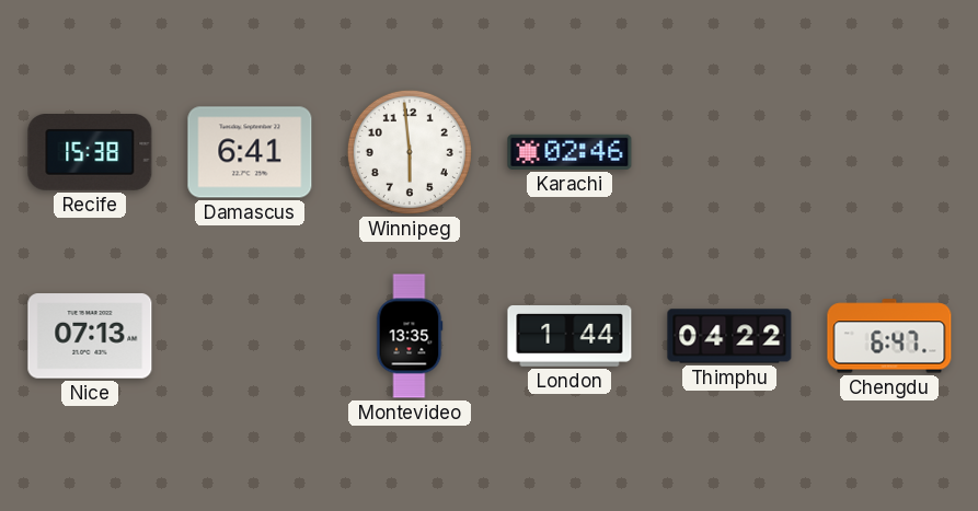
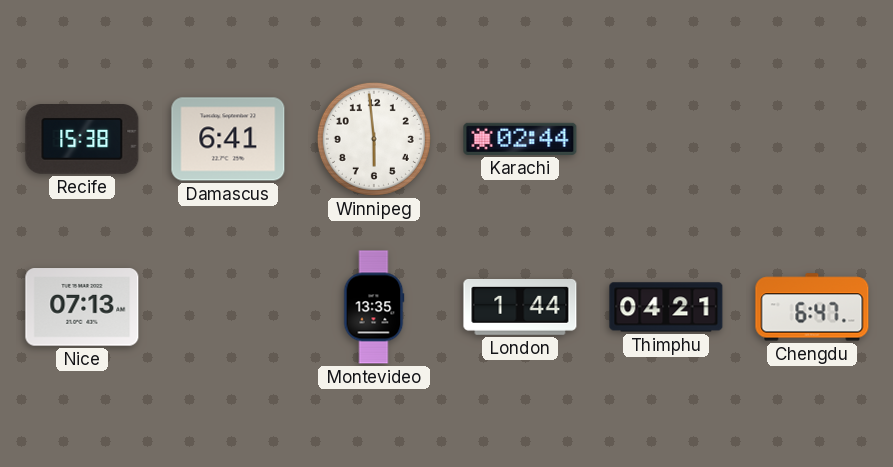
Karachi: 02:46 -> 02:44
Thimphu: 04:22 -> 04:21
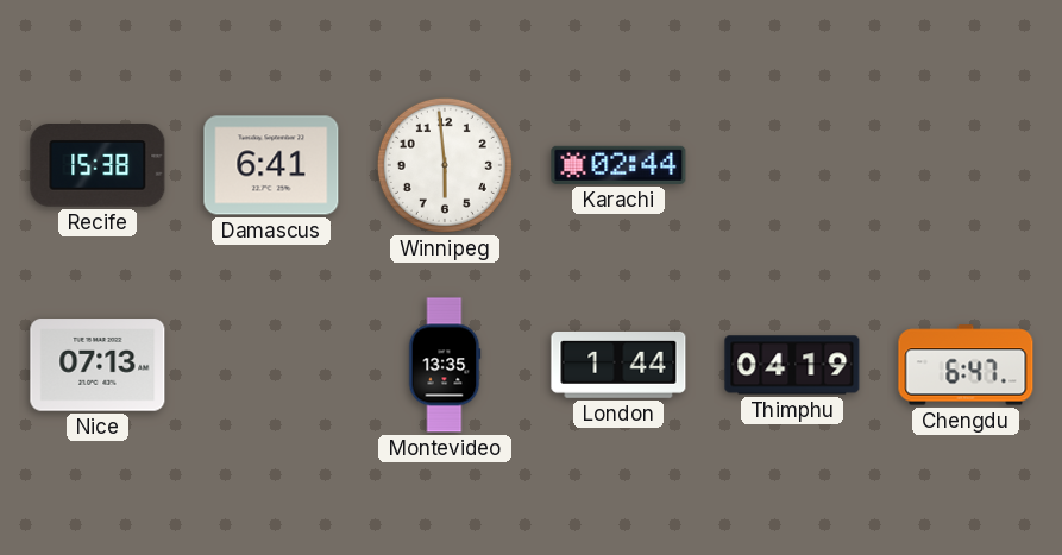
Thimphu: 04:21 -> 04:19
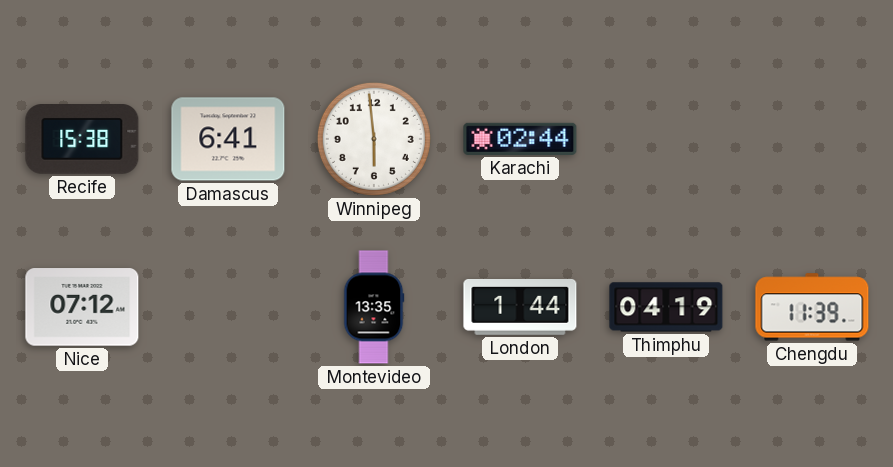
Nice: 07:13 -> 07:12
Chengdu: 6:47 -> 11:39
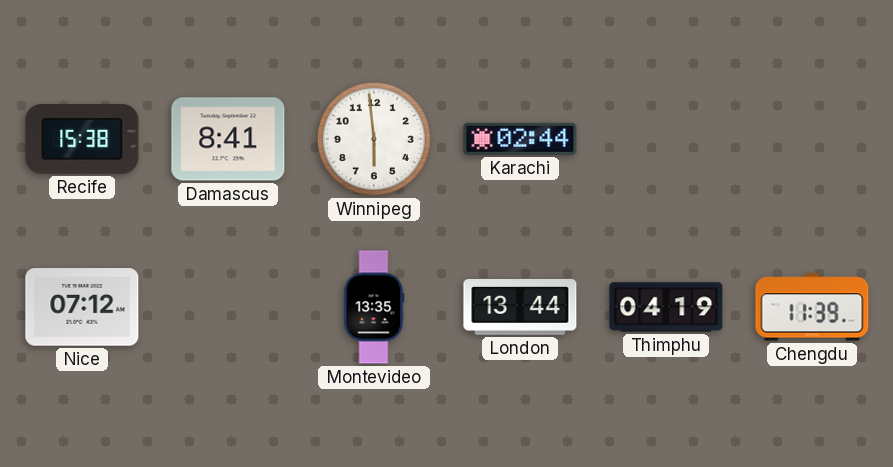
Damascus: 6:41 -> 8:41
London: 1:44 -> 13:44
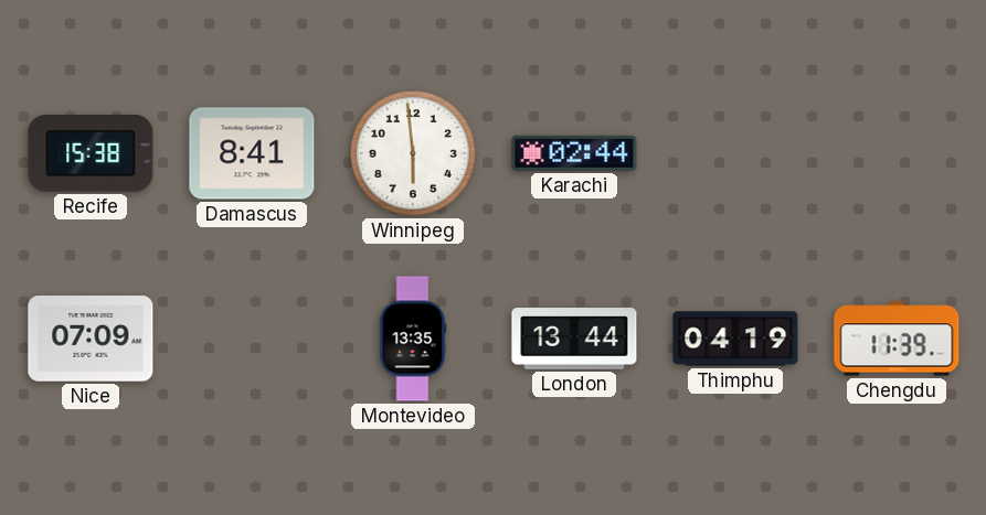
Nice: 07:12 -> 07:09
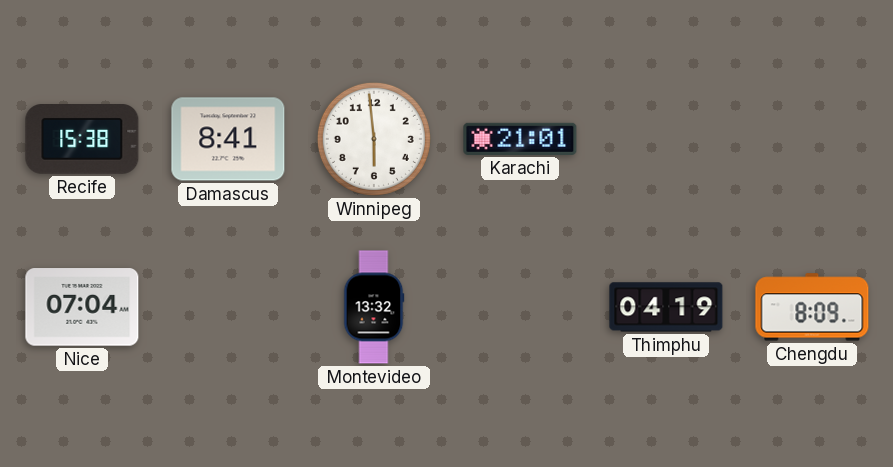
Karachi: 02:44 -> 21:01
Nice: 07:09 -> 07:04
Montevideo: 13:35 -> 13:32
London: 13:44 -> none
Chengdu: 11:39 -> 8:09
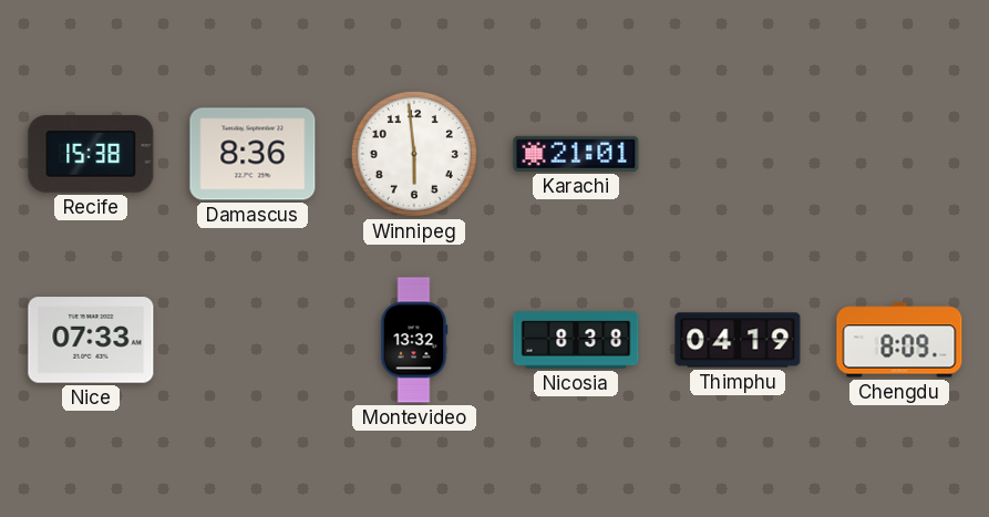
Damascus: 8:41 -> 8:36
Nice: 07:04 -> 07:33
Nicosia: none -> 8:38
